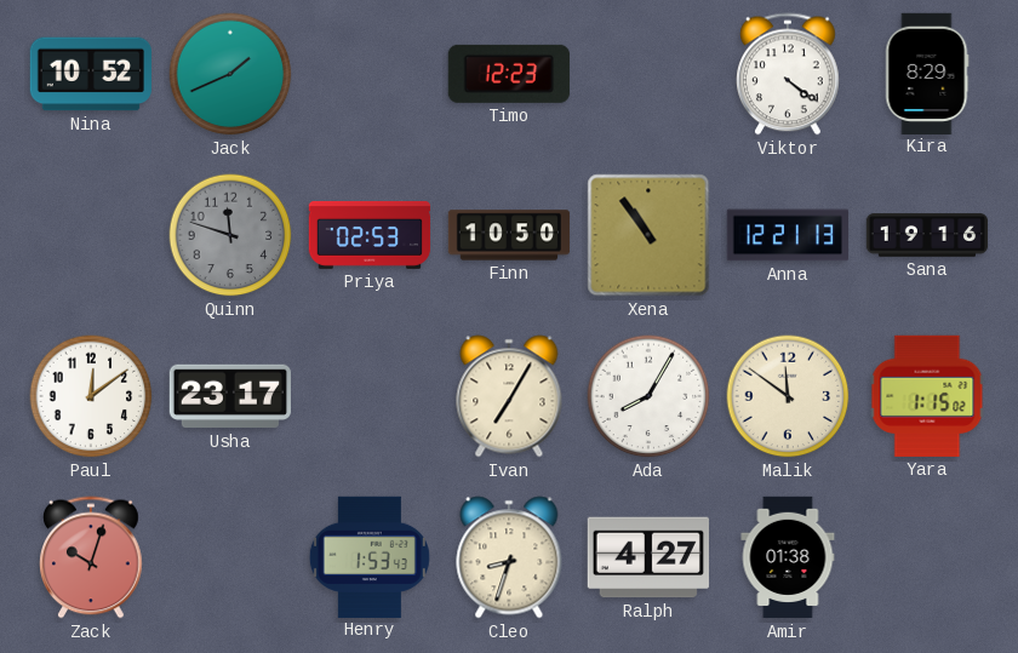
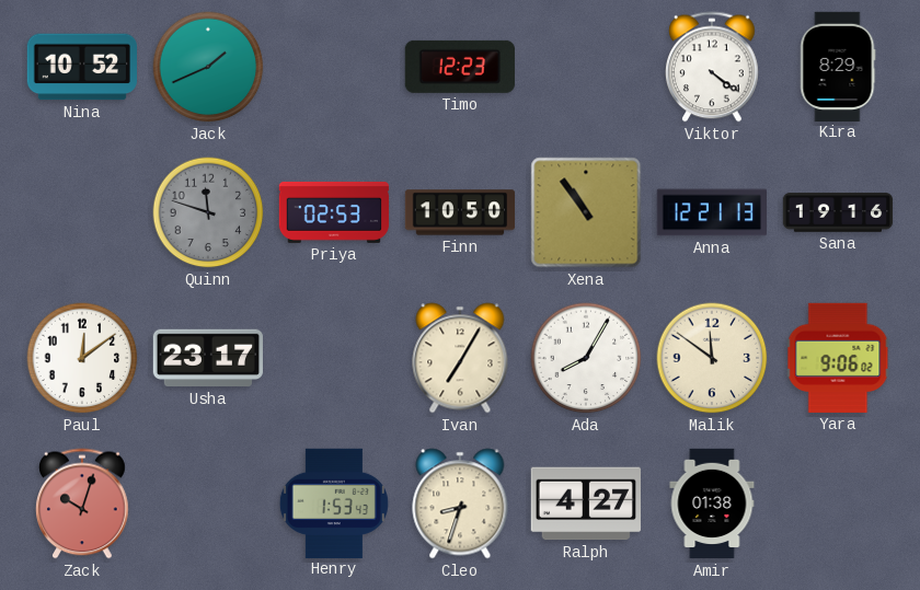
Yara: 1:15 -> 9:06
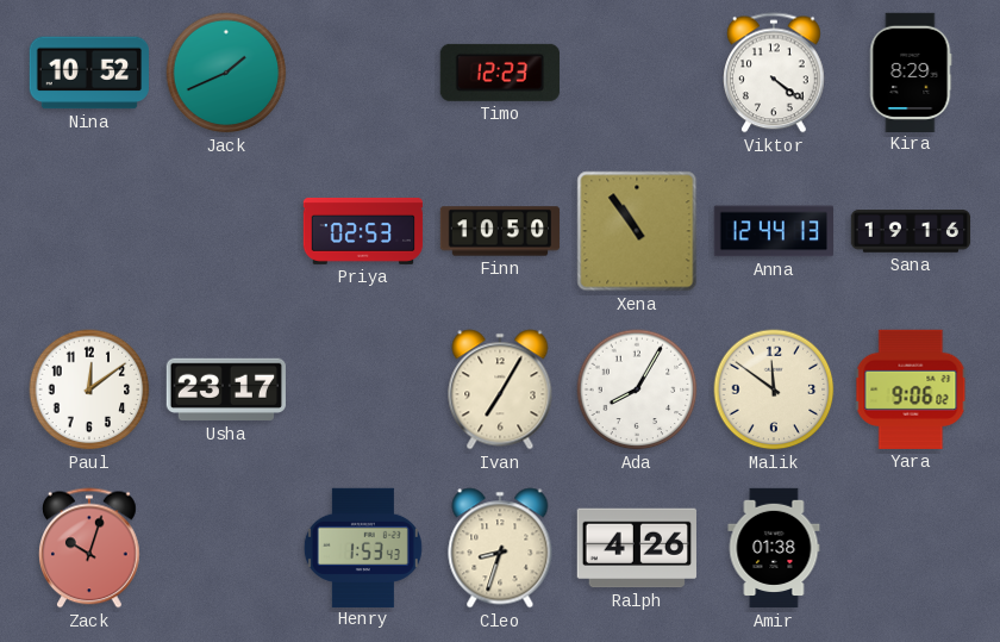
Quinn: 11:48 -> none
Anna: 12:21 -> 12:44
Ralph: 4:27 -> 4:26
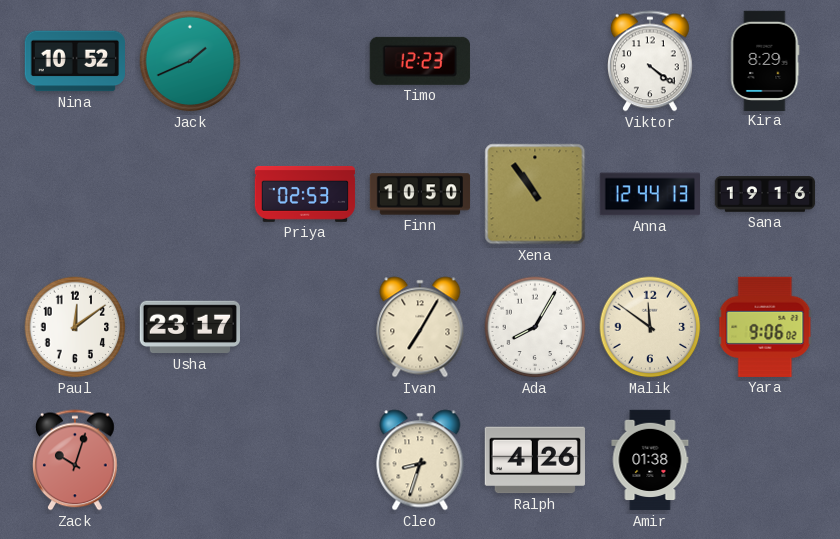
Henry: 1:53 -> none
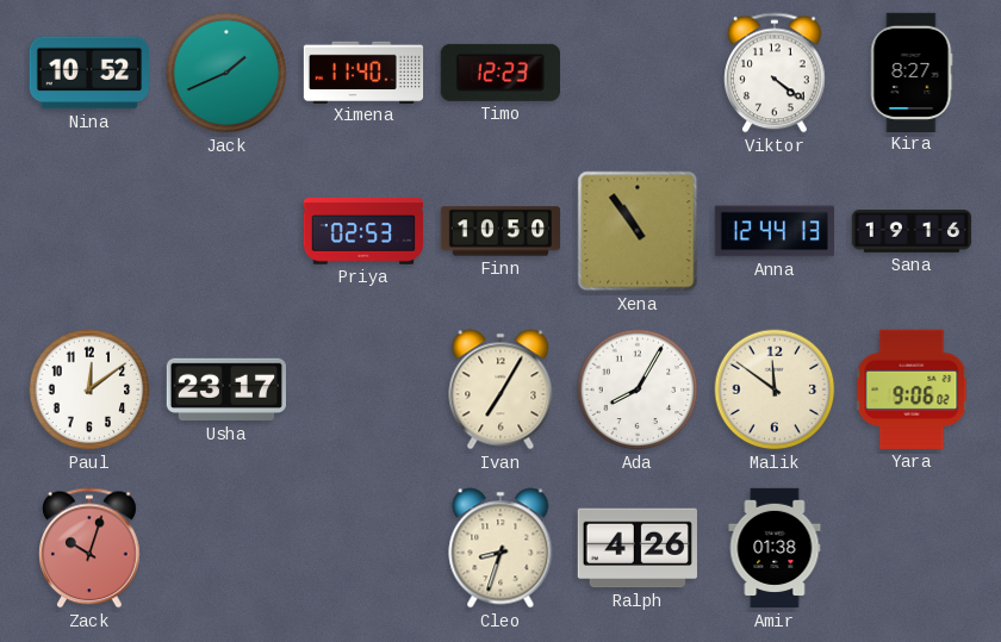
Ximena: none -> 11:40
Kira: 8:29 -> 8:27
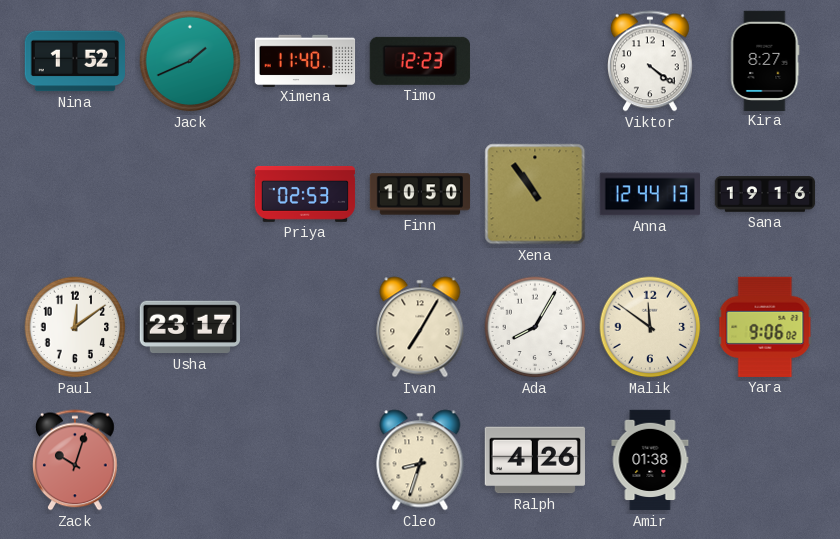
Nina: 10:52 -> 1:52
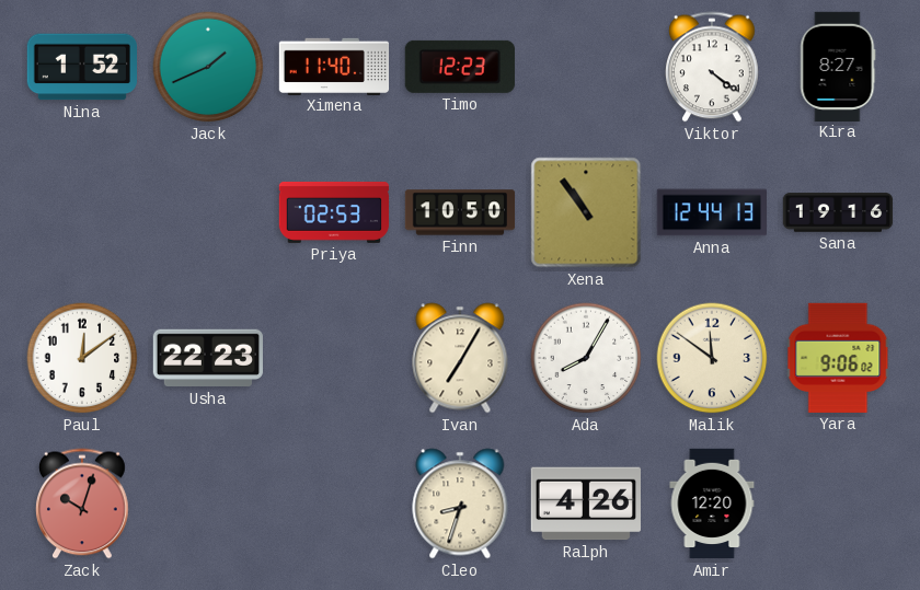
Usha: 23:17 -> 22:23
Amir: 01:38 -> 12:20
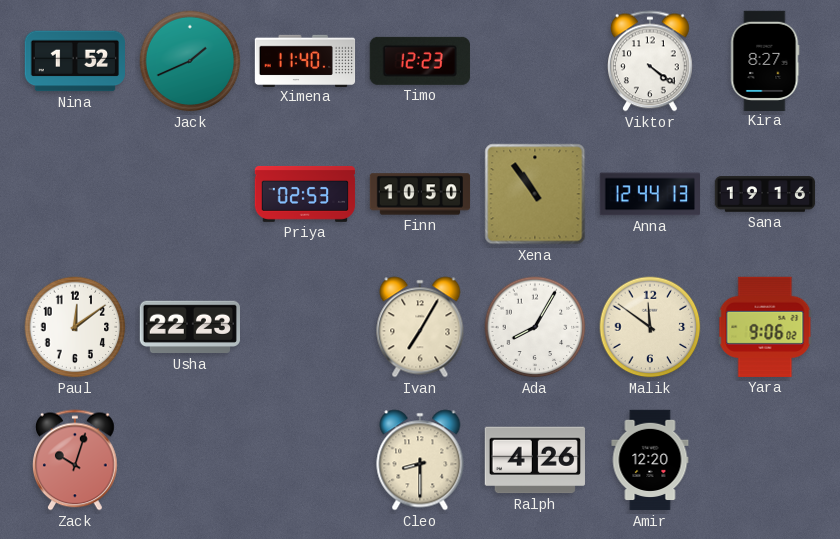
Cleo: 8:33 -> 8:30
